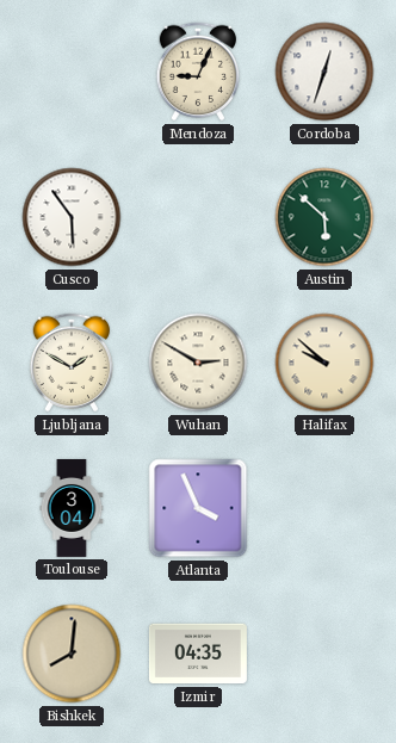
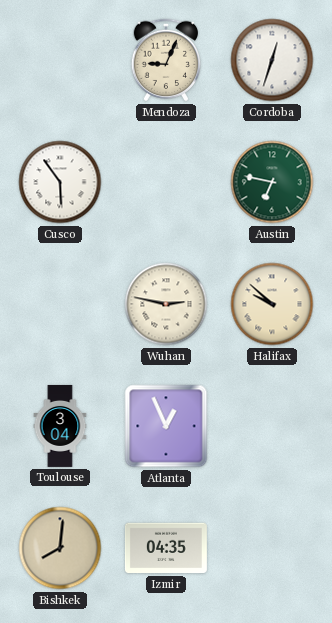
Austin: 5:52 -> 6:47
Ljubljana: 1:50 -> none
Wuhan: 2:50 -> 2:47
Atlanta: 3:56 -> 12:56
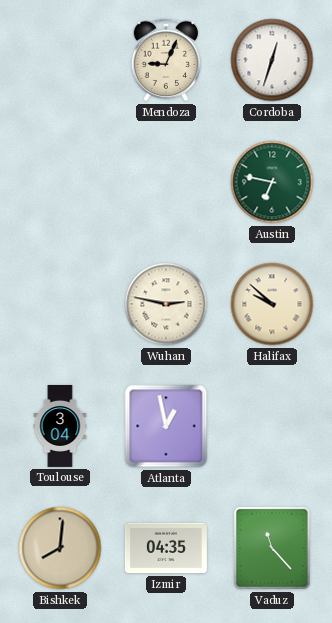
Cusco: 5:54 -> none
Atlanta: 12:56 -> 12:58
Vaduz: none -> 11:23
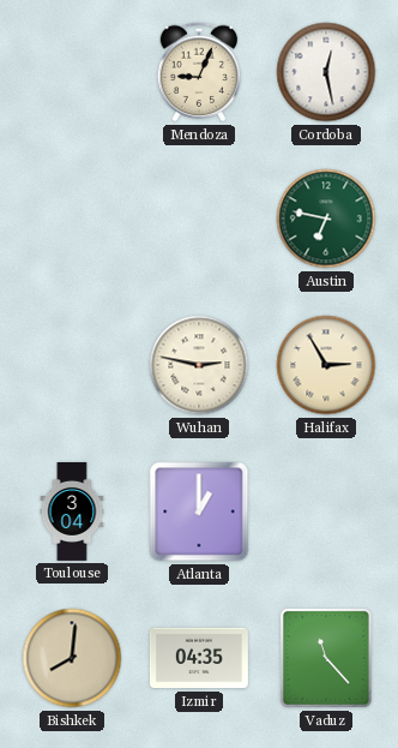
Cordoba: 12:33 -> 12:28
Halifax: 9:52 -> 2:55
Atlanta: 12:58 -> 1:00
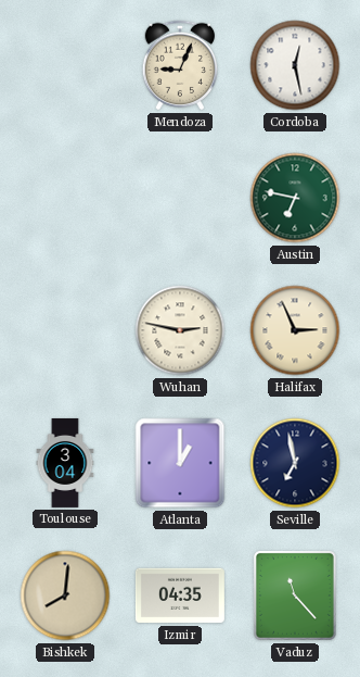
Halifax: 2:55 -> 2:56
Seville: none -> 6:58
